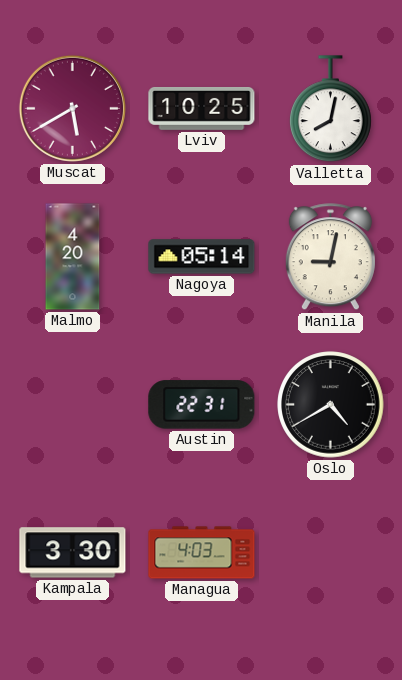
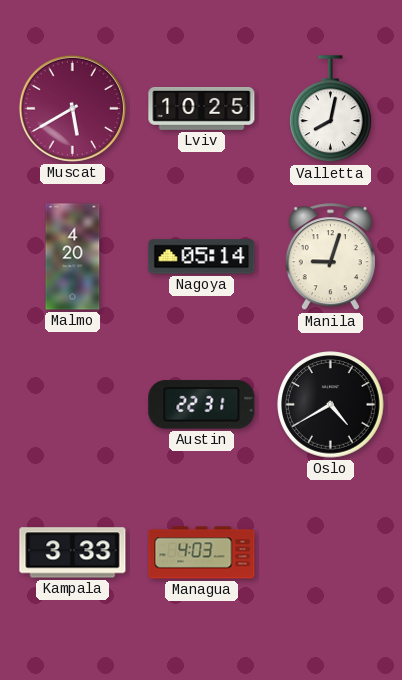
Manila: 9:02 -> 9:03
Kampala: 3:30 -> 3:33
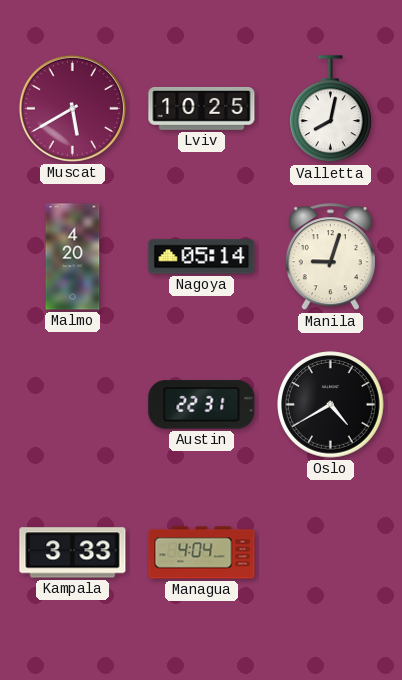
Managua: 4:03 -> 4:04
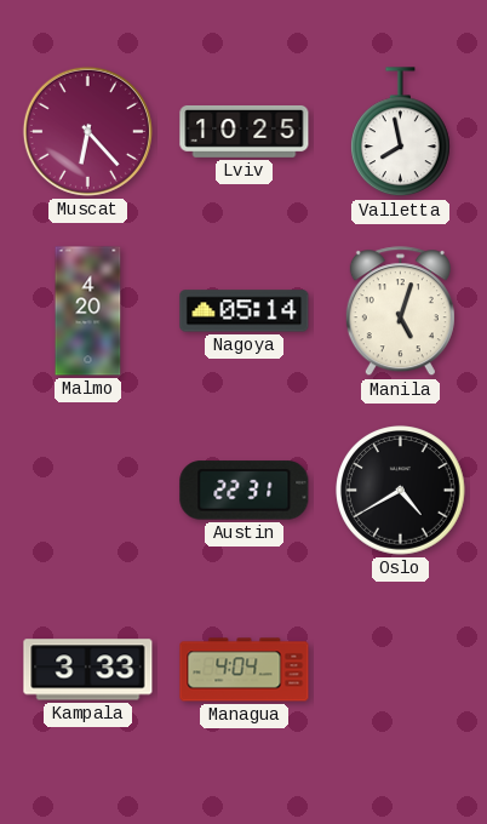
Muscat: 5:40 -> 6:23
Valletta: 8:02 -> 7:58
Manila: 9:03 -> 5:03
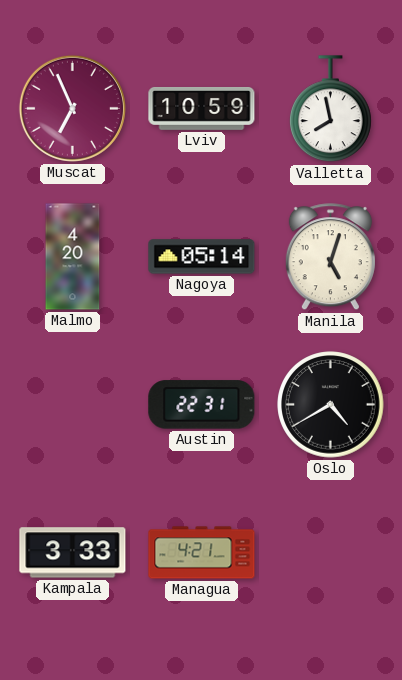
Muscat: 6:23 -> 6:56
Lviv: 10:25 -> 10:59
Managua: 4:04 -> 4:21
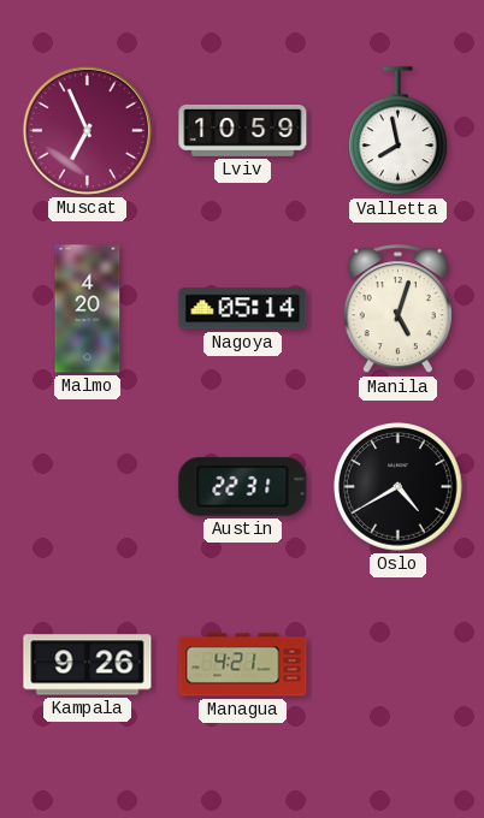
Kampala: 3:33 -> 9:26
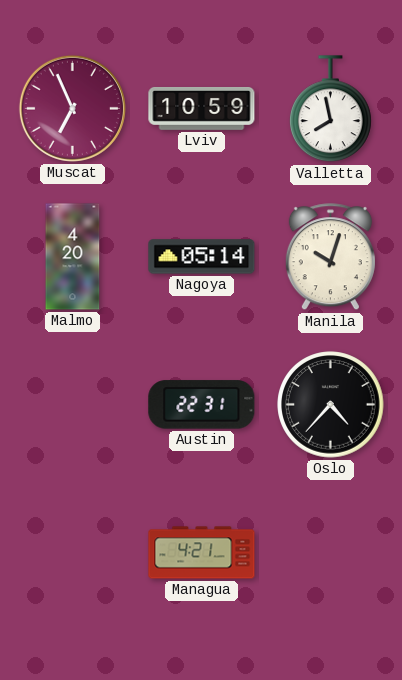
Manila: 5:03 -> 10:03
Oslo: 4:40 -> 4:37
Kampala: 9:26 -> none
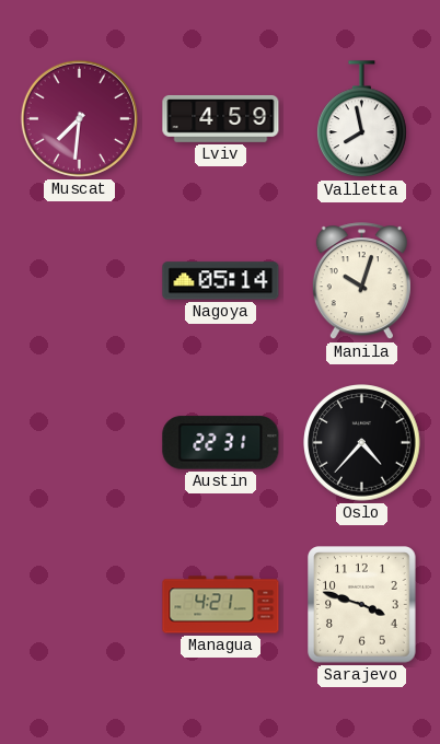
Muscat: 6:56 -> 7:31
Lviv: 10:59 -> 4:59
Malmo: 4:20 -> none
Sarajevo: none -> 3:48
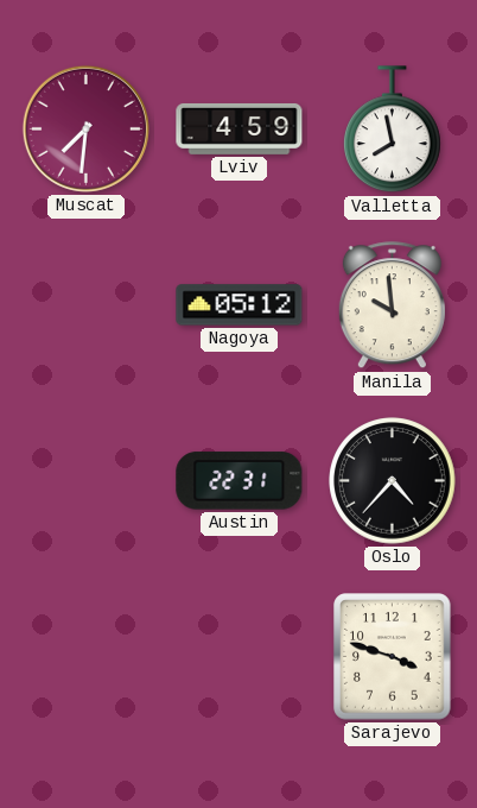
Nagoya: 05:14 -> 05:12
Manila: 10:03 -> 9:59
Managua: 4:21 -> none
